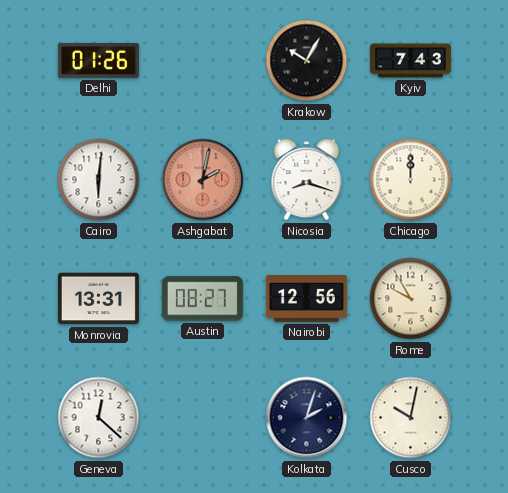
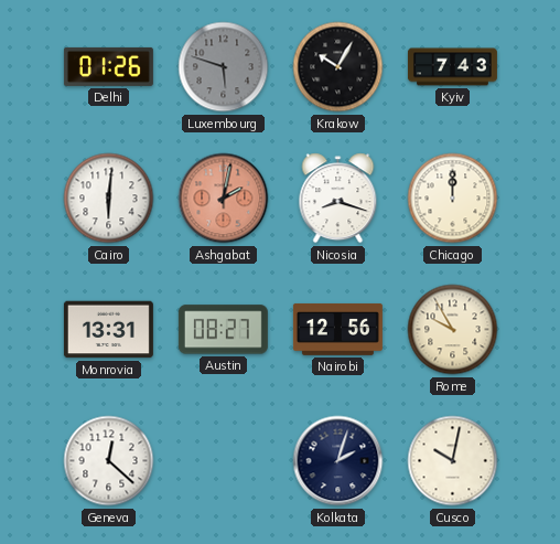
Luxembourg: none -> 5:48
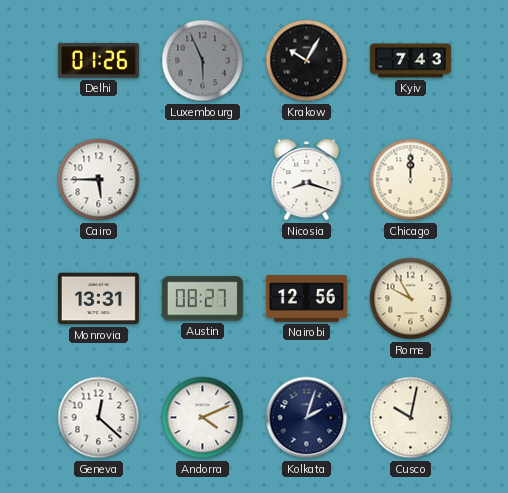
Luxembourg: 5:48 -> 5:56
Cairo: 6:01 -> 5:45
Ashgabat: 2:02 -> none
Andorra: none -> 4:11
